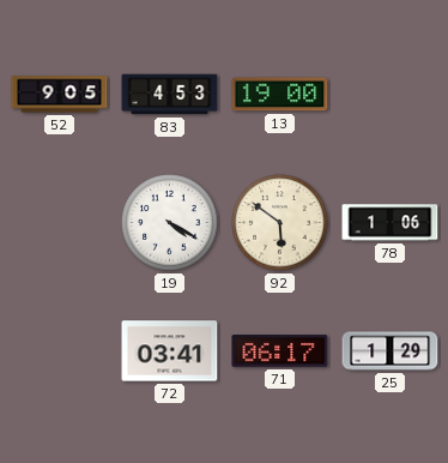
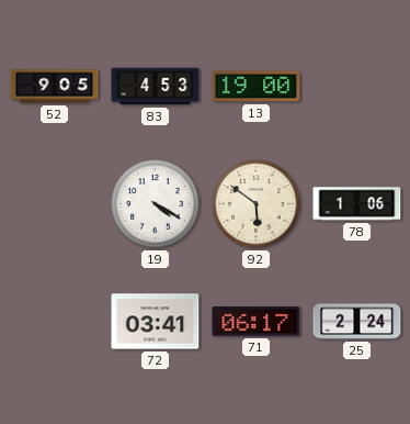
25: 1:29 -> 2:24
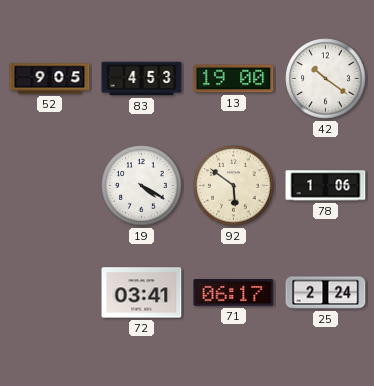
42: none -> 10:21
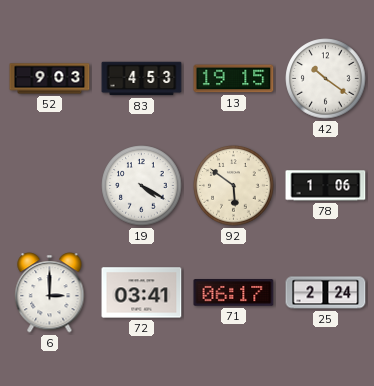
52: 9:05 -> 9:03
13: 19:00 -> 19:15
6: none -> 3:00
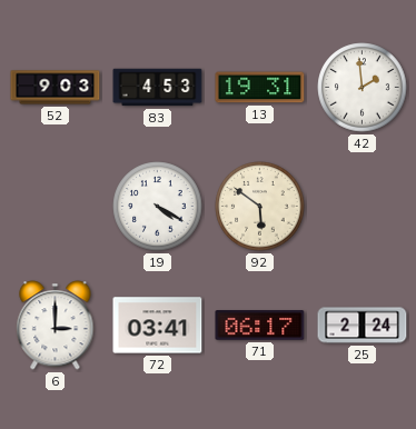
13: 19:15 -> 19:31
42: 10:21 -> 1:59
78: 1:06 -> none
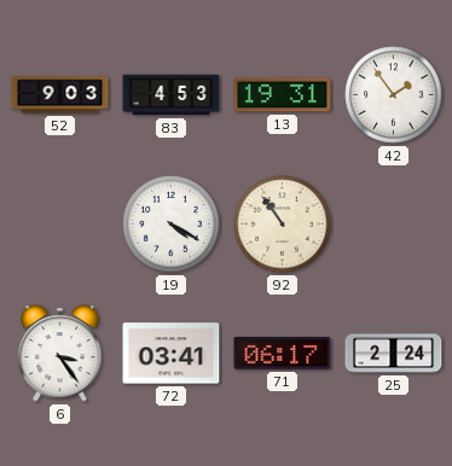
42: 1:59 -> 1:54
92: 5:51 -> 10:54
6: 3:00 -> 3:24
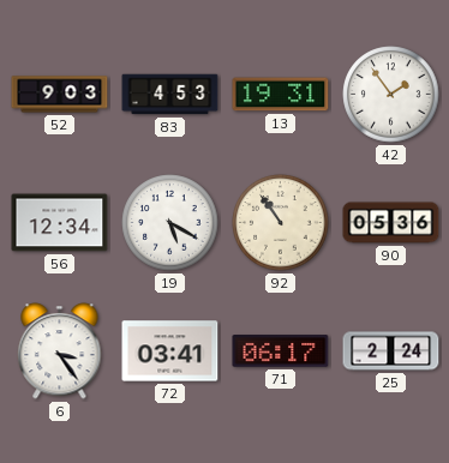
56: none -> 12:34
19: 4:20 -> 5:20
90: none -> 05:36
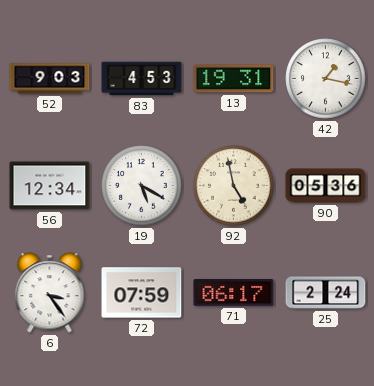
42: 1:54 -> 1:17
92: 10:54 -> 4:58
72: 03:41 -> 07:59
